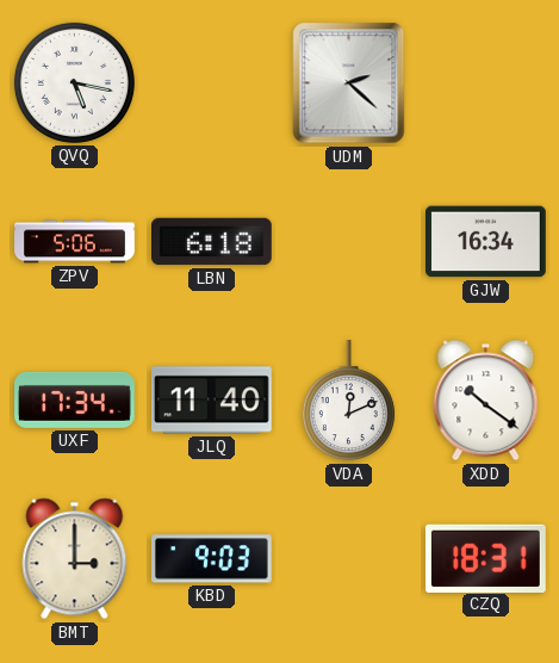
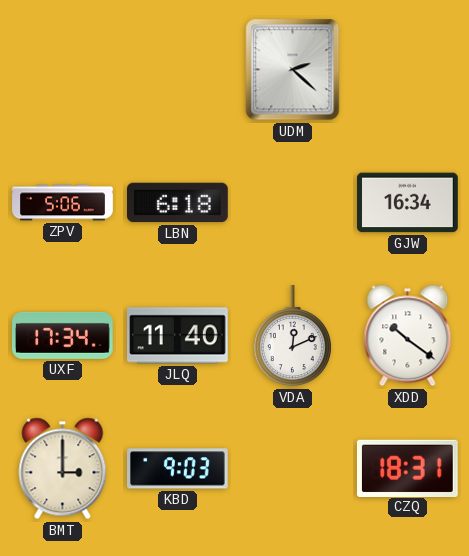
QVQ: 5:17 -> none
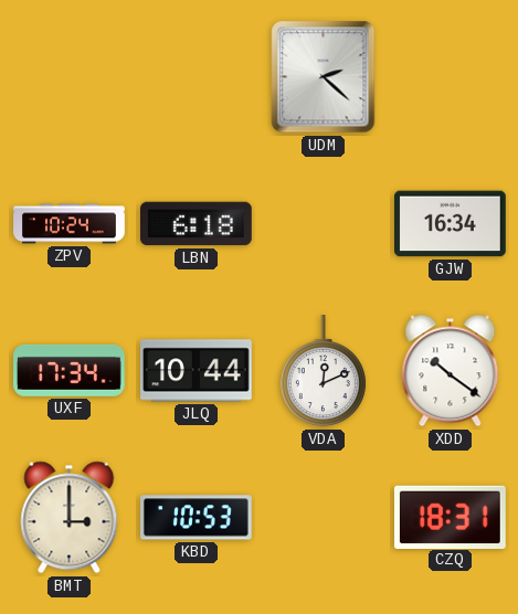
ZPV: 5:06 -> 10:24
JLQ: 11:40 -> 10:44
KBD: 9:03 -> 10:53
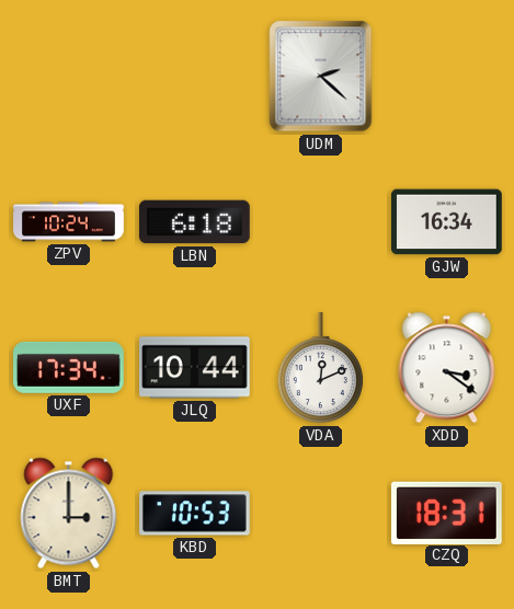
XDD: 10:21 -> 3:21
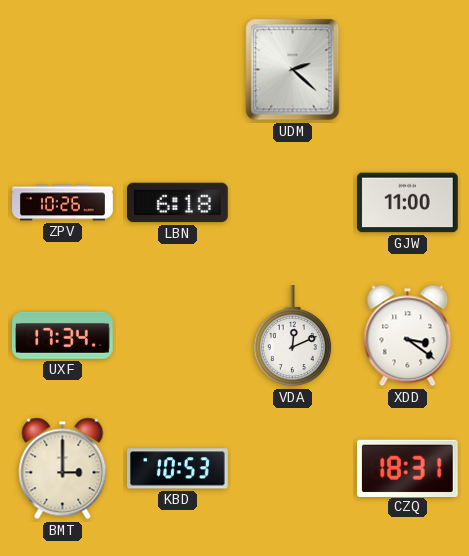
ZPV: 10:24 -> 10:26
GJW: 16:34 -> 11:00
JLQ: 10:44 -> none
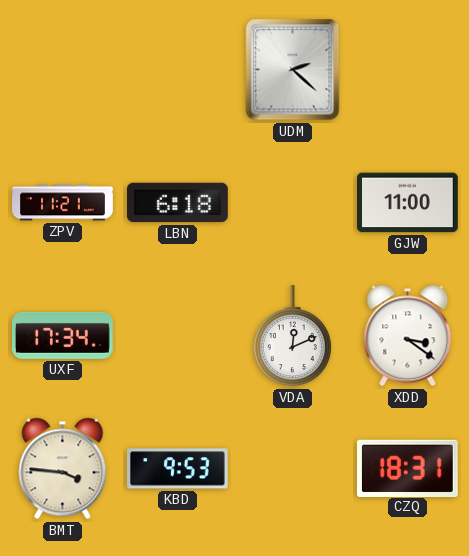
ZPV: 10:26 -> 11:21
BMT: 3:00 -> 3:46
KBD: 10:53 -> 9:53
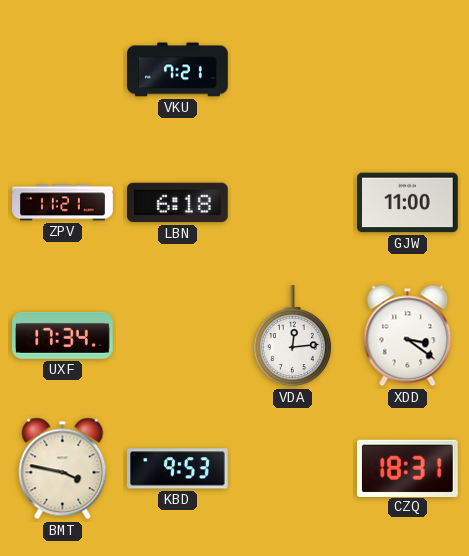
VKU: none -> 7:21
UDM: 2:22 -> none
VDA: 12:11 -> 12:14
BMT: 3:46 -> 3:47
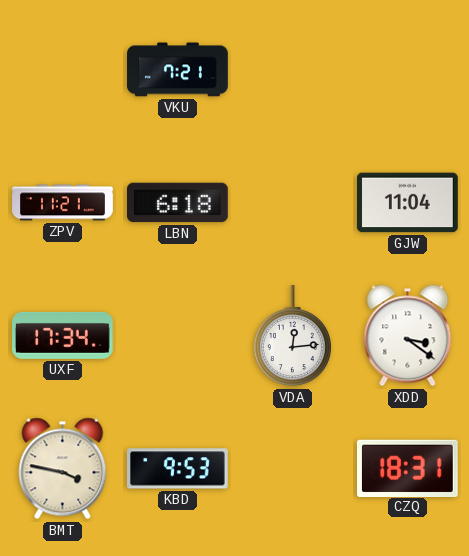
GJW: 11:00 -> 11:04
